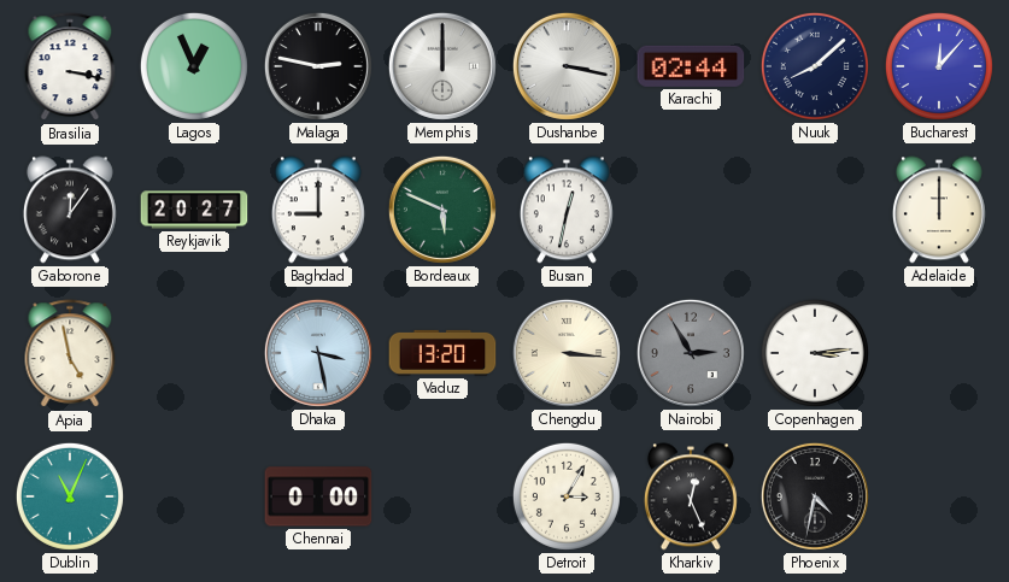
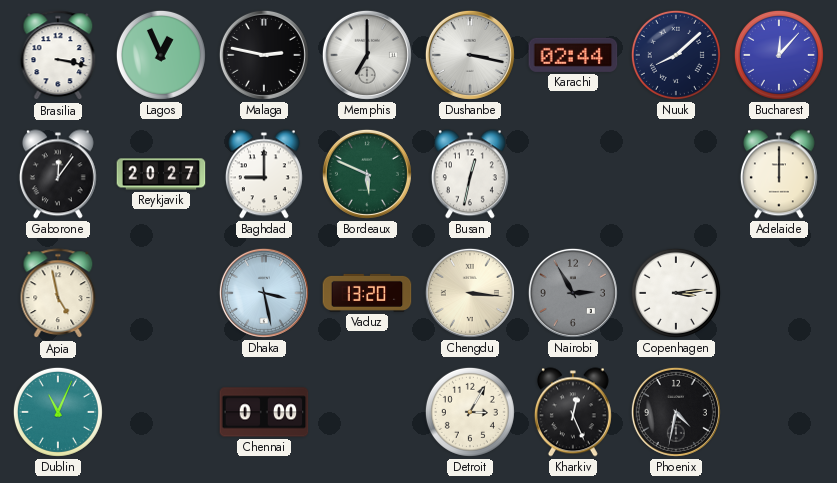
Memphis: 12:00 -> 7:00
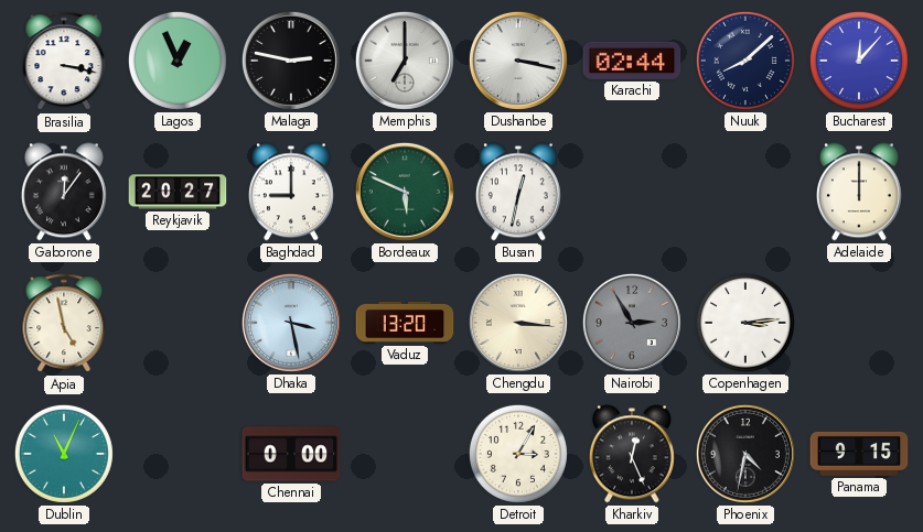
Panama: none -> 9:15
